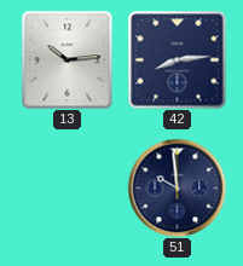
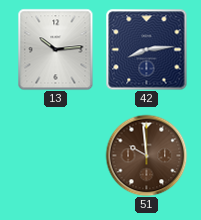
51 dial: navy -> brown
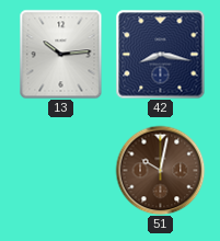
42: 8:14 -> 8:17
51: 9:59 -> 10:02
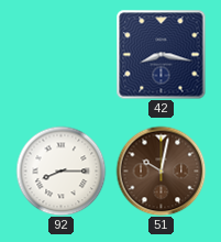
13: 10:14 -> none
92: none -> 8:15
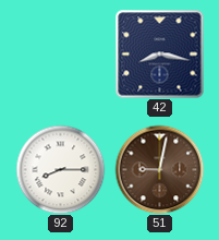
51: 10:02 -> 9:02
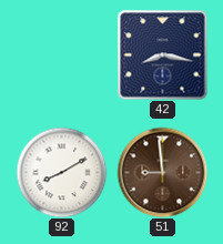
92: 8:15 -> 8:10
51: 9:02 -> 8:59
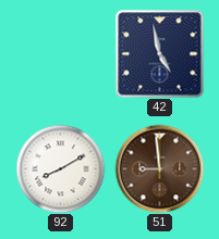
42: 8:17 -> 4:58
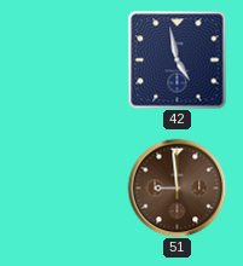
92: 8:10 -> none
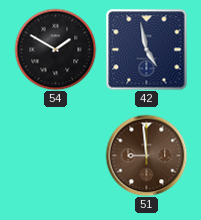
54: none -> 1:50
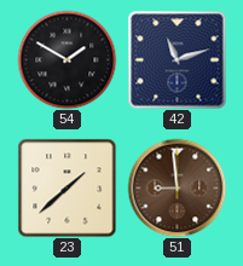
42: 4:58 -> 11:12
23: none -> 1:38
